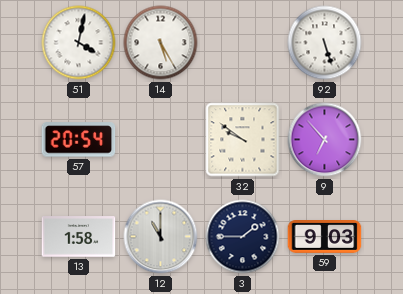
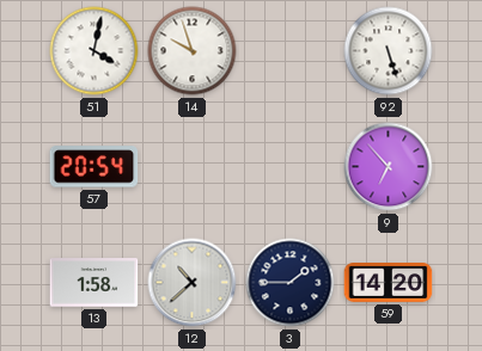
14: 5:25 -> 9:57
32: 9:51 -> none
12: 11:00 -> 10:38
59: 9:03 -> 14:20
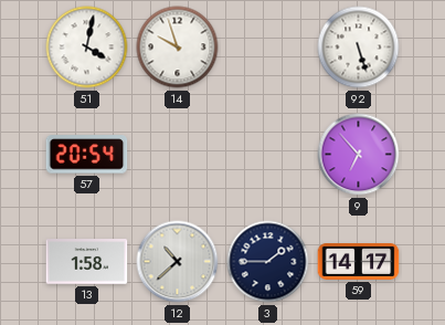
59: 14:20 -> 14:17
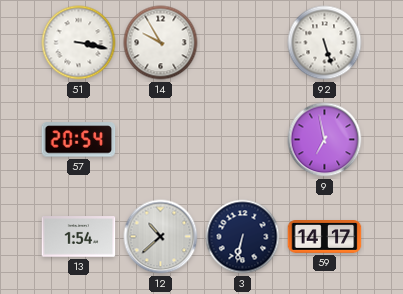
51: 4:02 -> 3:17
14: 9:57 -> 9:55
9: 6:53 -> 6:58
13: 1:58 -> 1:54
3: 1:45 -> 6:32
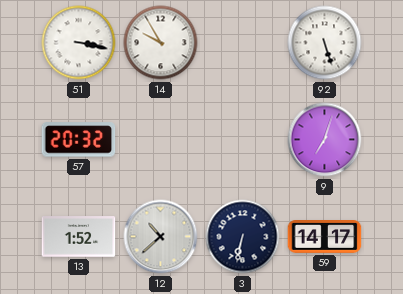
57: 20:54 -> 20:32
9: 6:58 -> 7:03
13: 1:54 -> 1:52
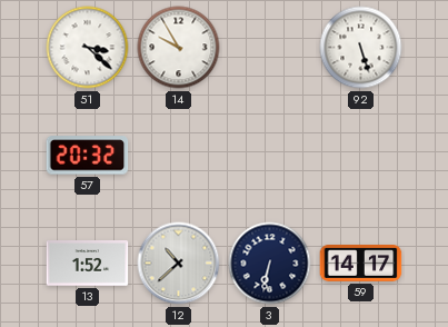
51: 3:17 -> 3:22
9: 7:03 -> none
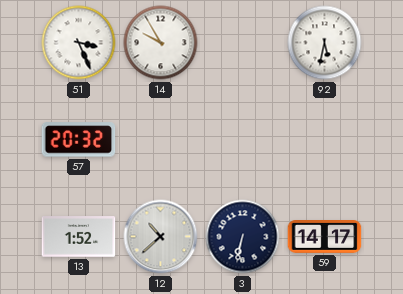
51: 3:22 -> 3:26
92: 5:27 -> 5:32
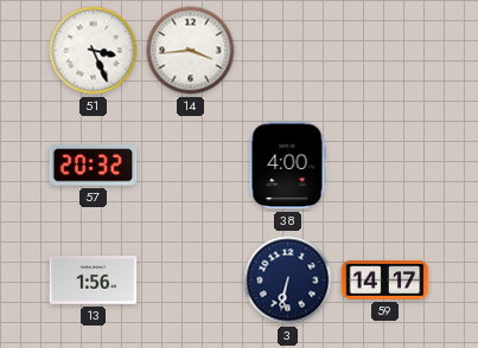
14: 9:55 -> 3:44
92: 5:32 -> none
38: none -> 4:00
13: 1:52 -> 1:56
12: 10:38 -> none
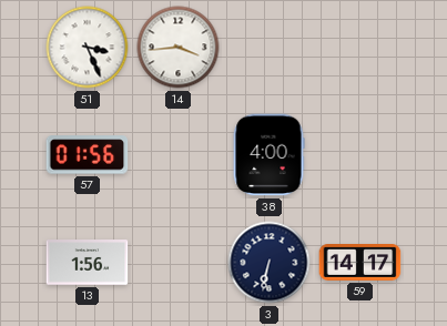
57: 20:32 -> 01:56
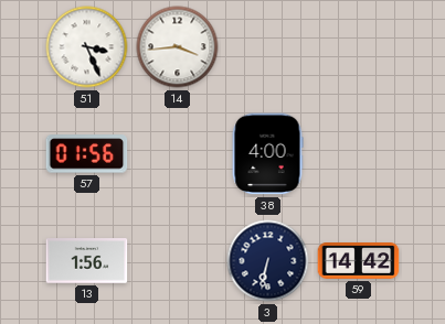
59: 14:17 -> 14:42
